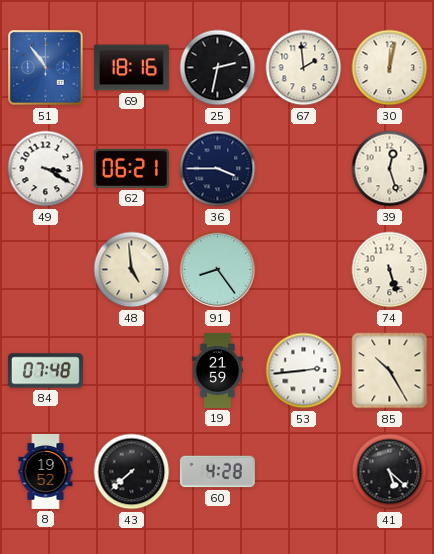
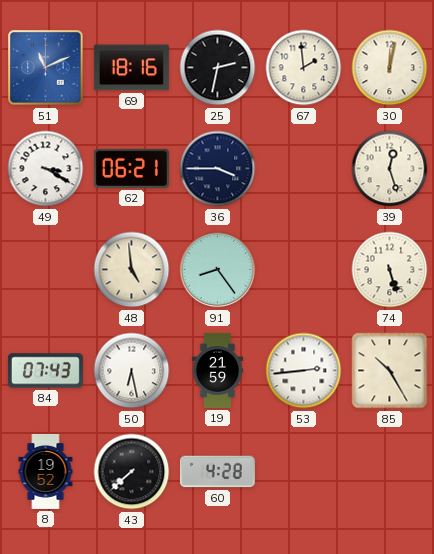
51: 10:54 -> 11:11
84: 07:48 -> 07:43
50: none -> 6:28
41: 5:22 -> none
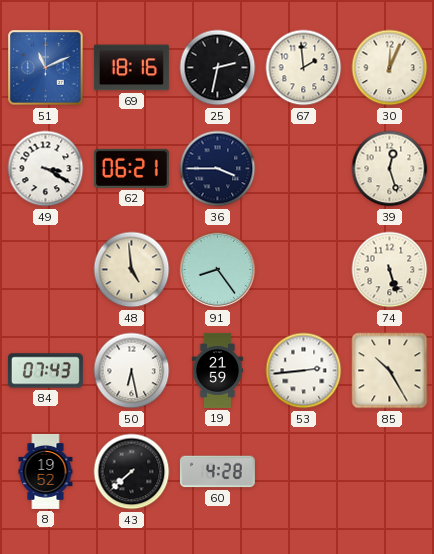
30: 12:02 -> 12:04
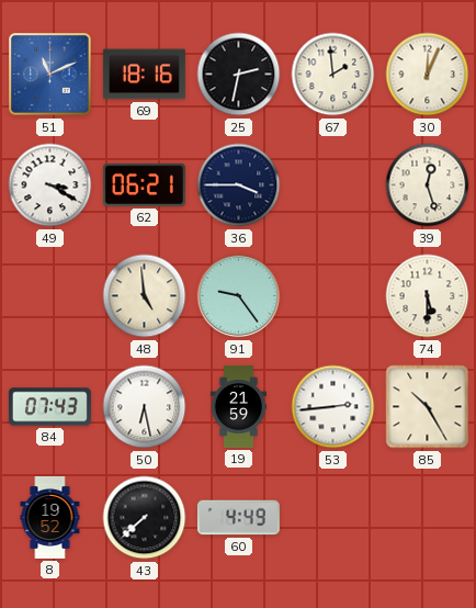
91: 8:24 -> 9:24
74: 5:27 -> 5:30
60: 4:28 -> 4:49
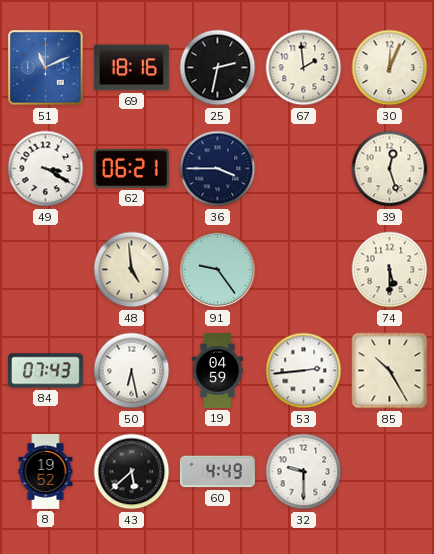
19: 21:59 -> 04:59
43: 7:38 -> 5:38
32: none -> 9:30
